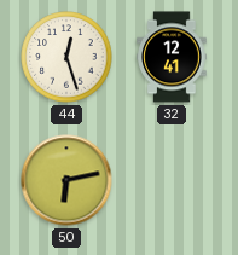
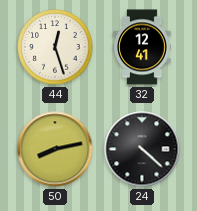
50: 6:13 -> 8:13
24: none -> 4:22
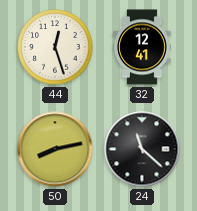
24: 4:22 -> 11:22
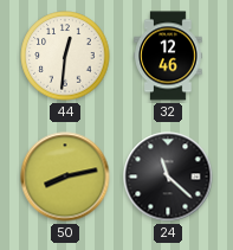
44: 12:27 -> 12:31
32: 12:41 -> 12:46
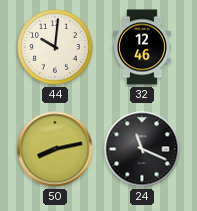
44: 12:31 -> 10:01
24: 11:22 -> 11:19
